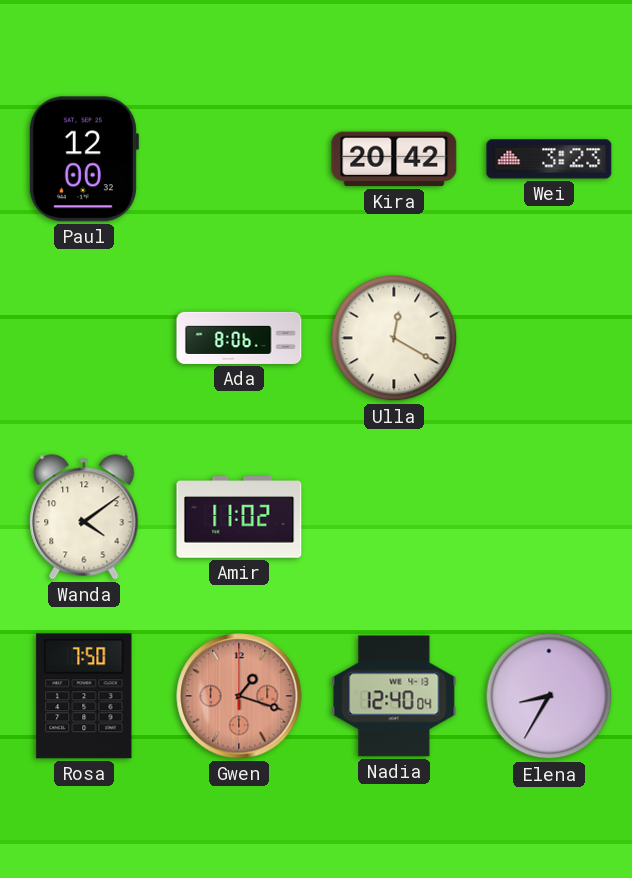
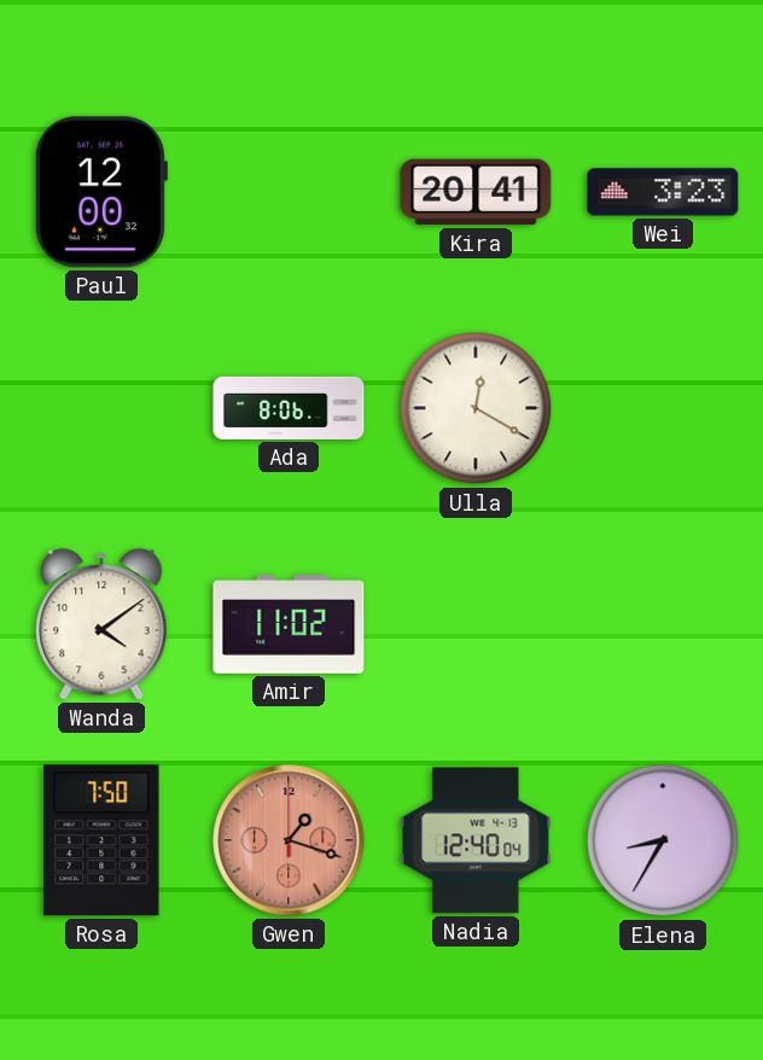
Kira: 20:42 -> 20:41
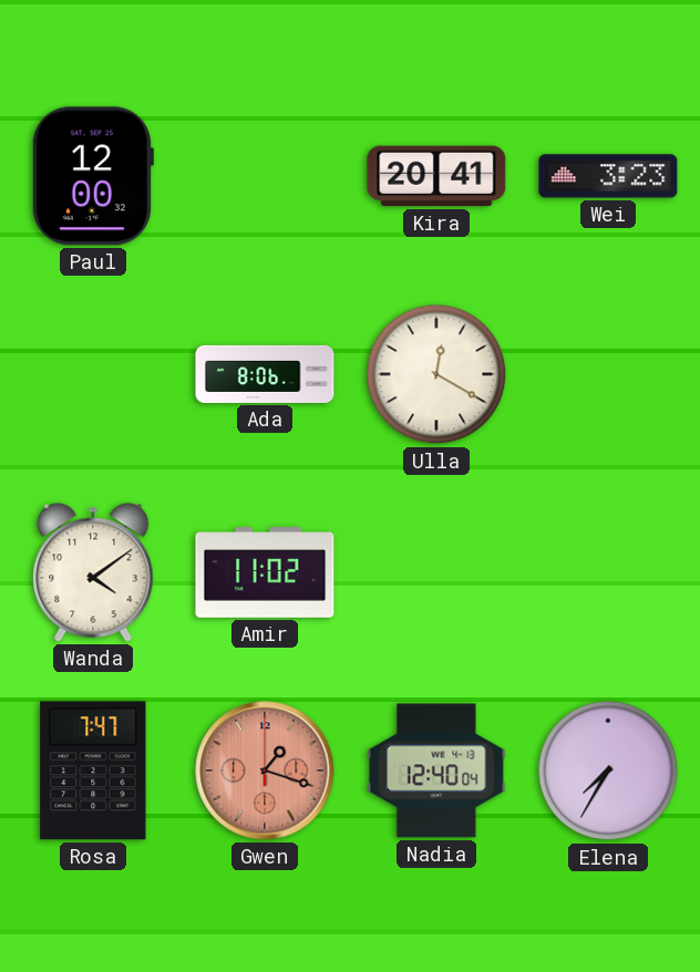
Rosa: 7:50 -> 7:47
Elena: 8:35 -> 7:35
